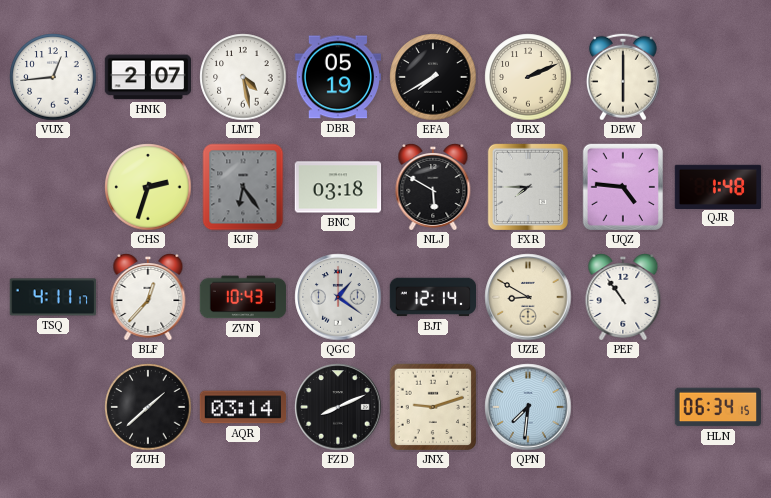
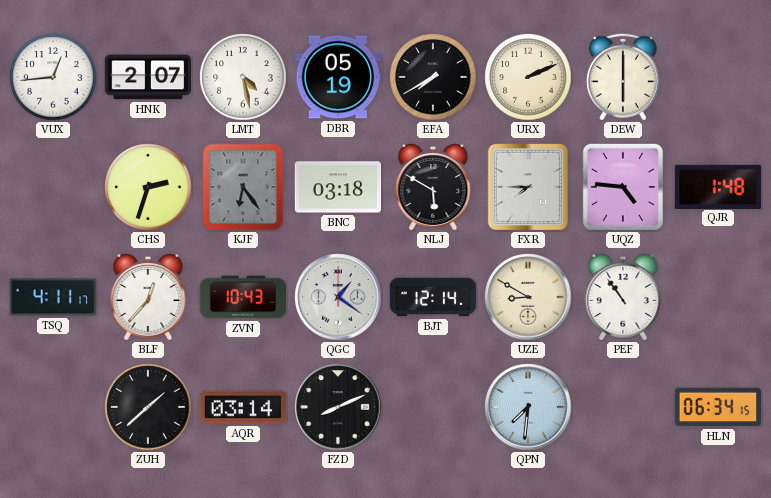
JNX: 9:12 -> none
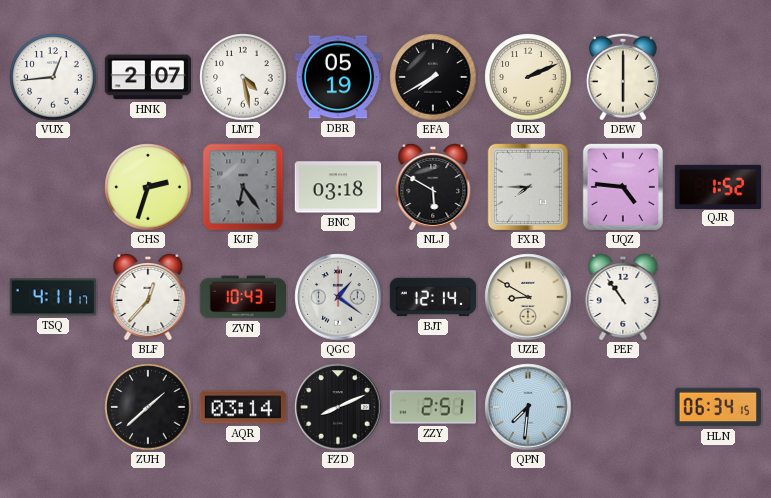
QJR: 1:48 -> 1:52
ZZY: none -> 2:51
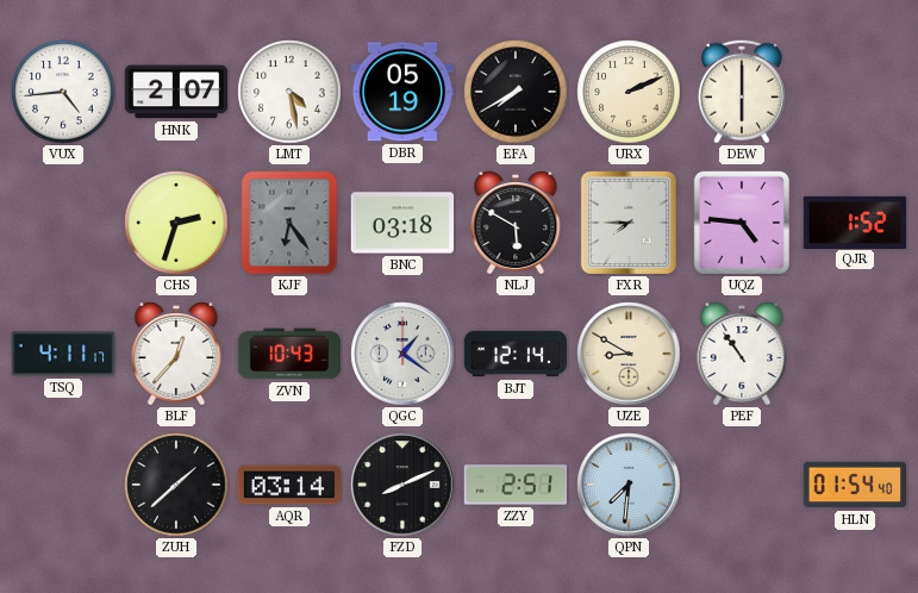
VUX: 12:44 -> 4:44
HLN: 06:34 -> 01:54
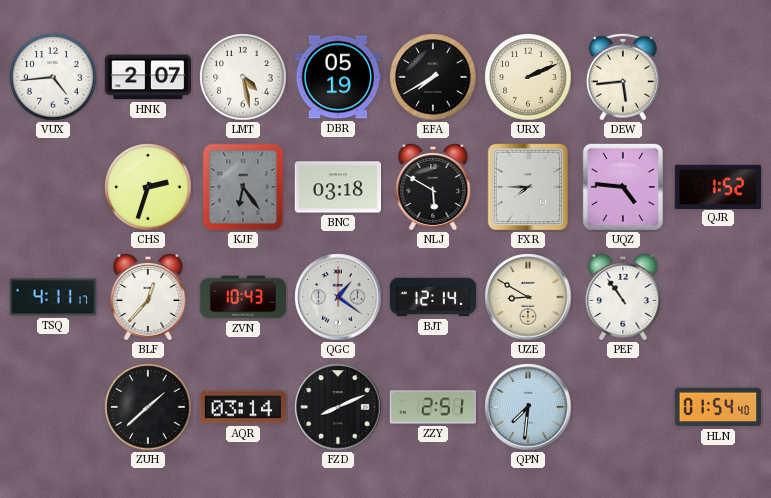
DEW: 6:00 -> 5:44
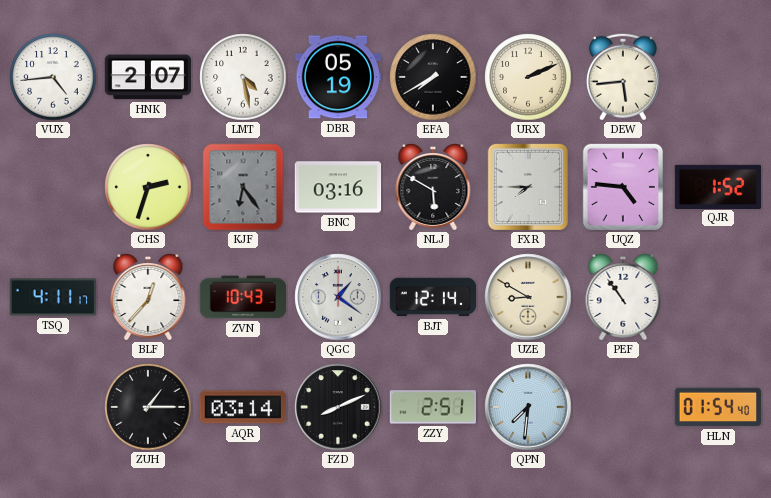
BNC: 03:18 -> 03:16
ZUH: 1:38 -> 1:15
